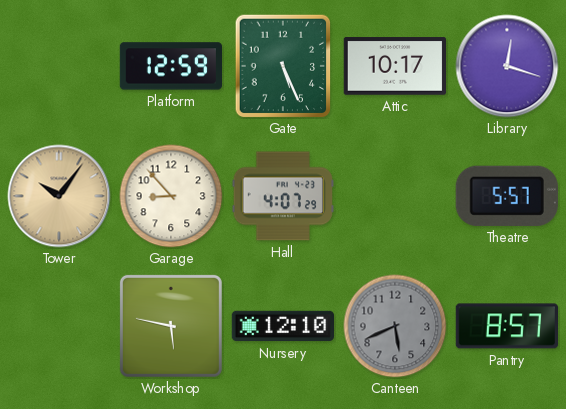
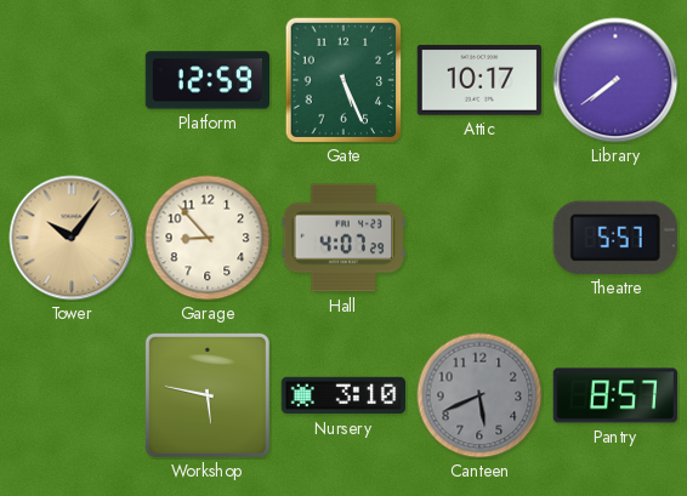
Library: 12:18 -> 7:39
Nursery: 12:10 -> 3:10
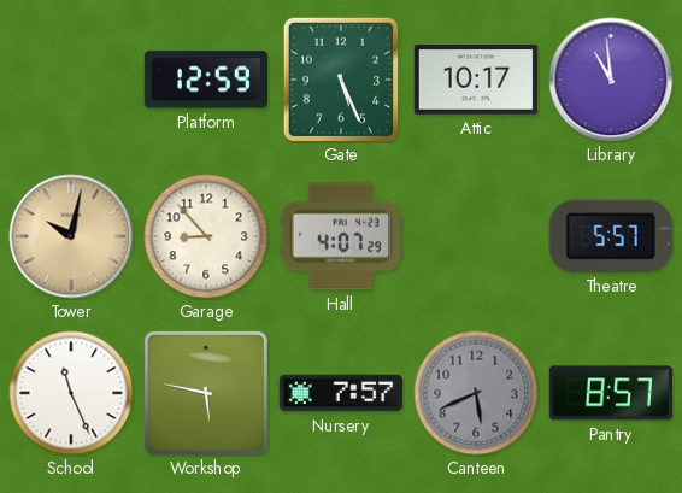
Library: 7:39 -> 10:59
Tower: 10:06 -> 10:02
School: none -> 11:26
Nursery: 3:10 -> 7:57
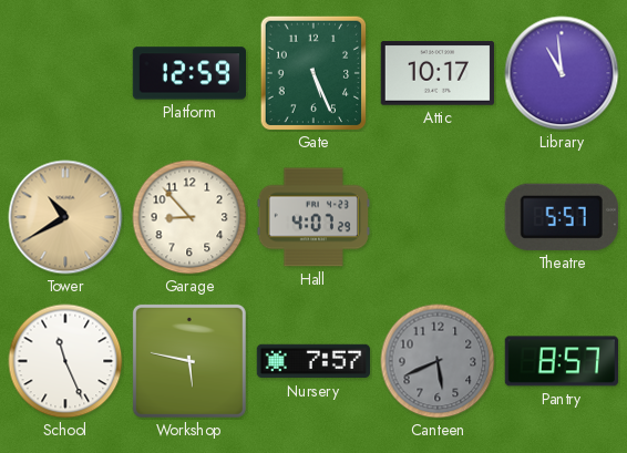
Tower: 10:02 -> 10:40
